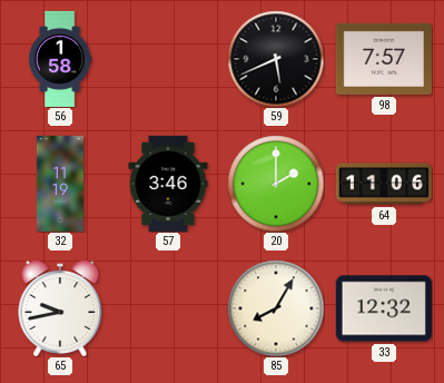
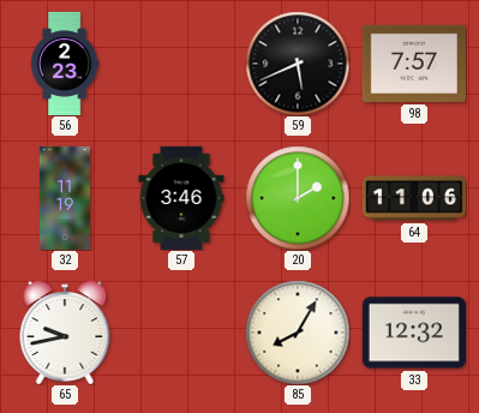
56: 1:58 -> 2:23
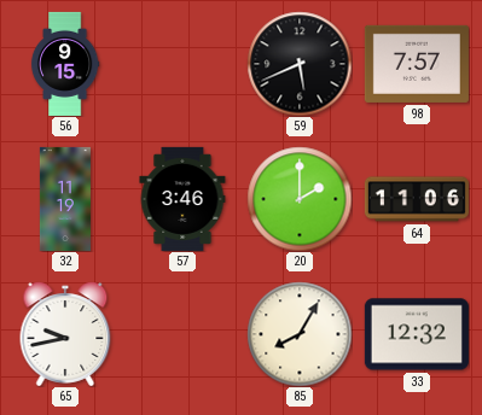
56: 2:23 -> 9:15
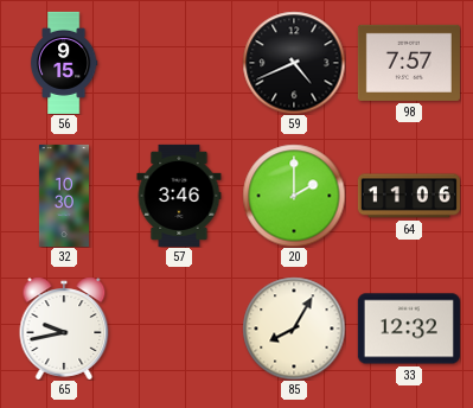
59: 5:41 -> 4:41
32: 11:19 -> 10:30
